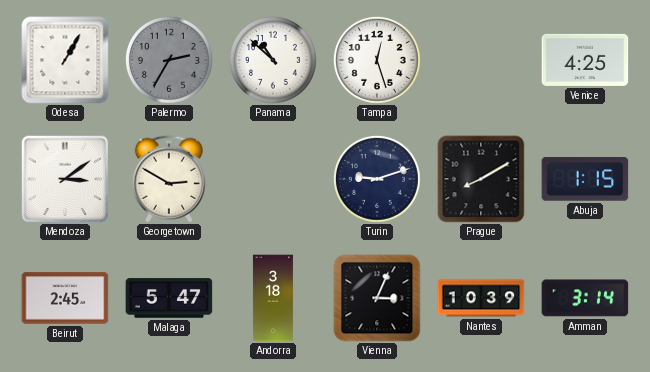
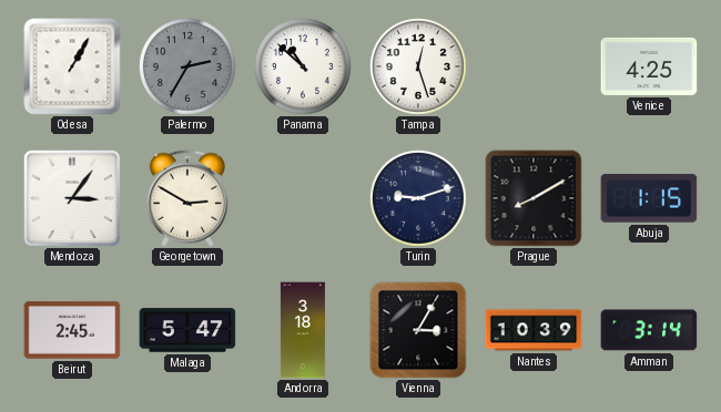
Mendoza: 3:09 -> 3:06
Vienna: 3:04 -> 3:05
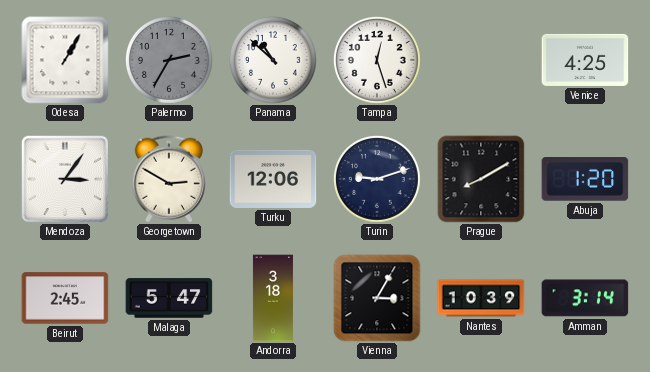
Turku: none -> 12:06
Abuja: 1:15 -> 1:20
